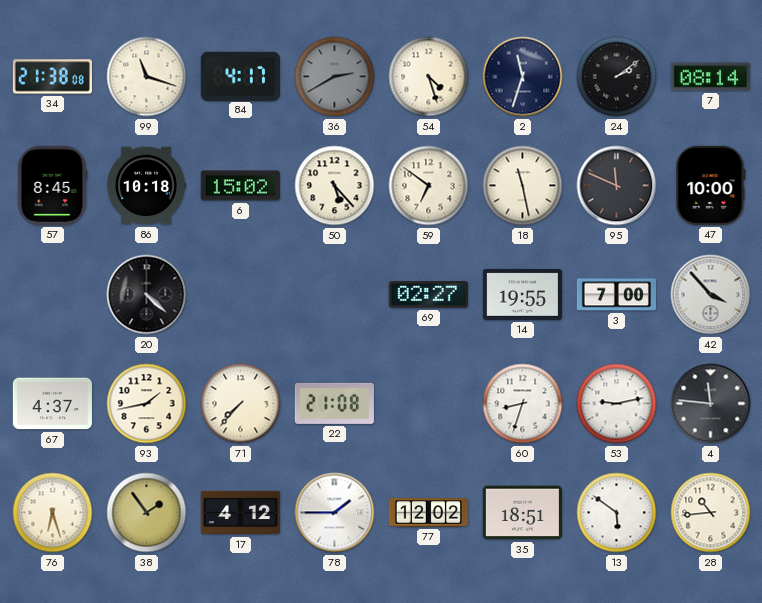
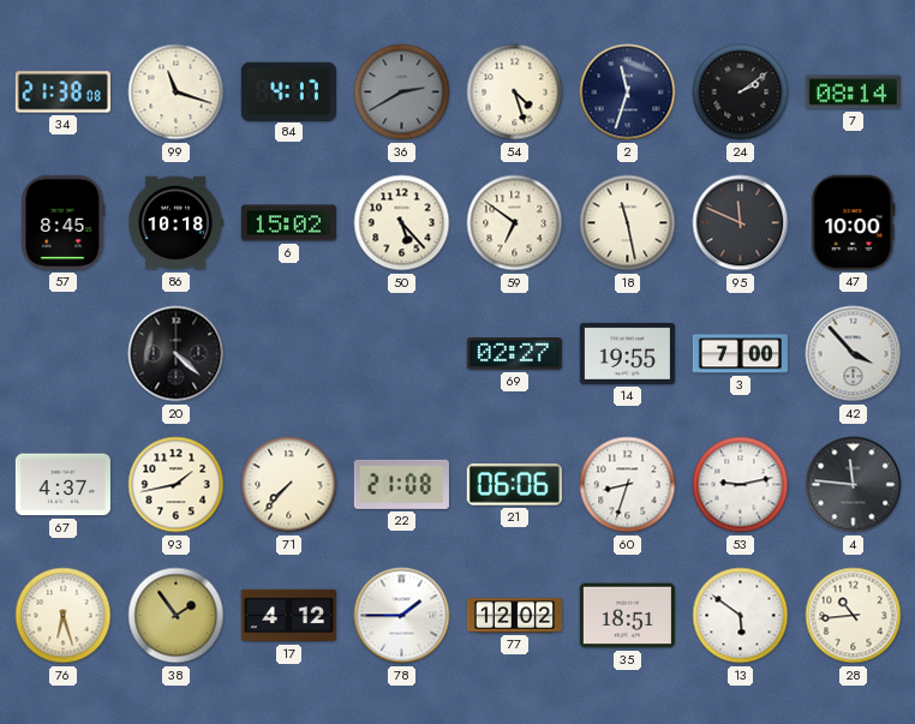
21: none -> 06:06
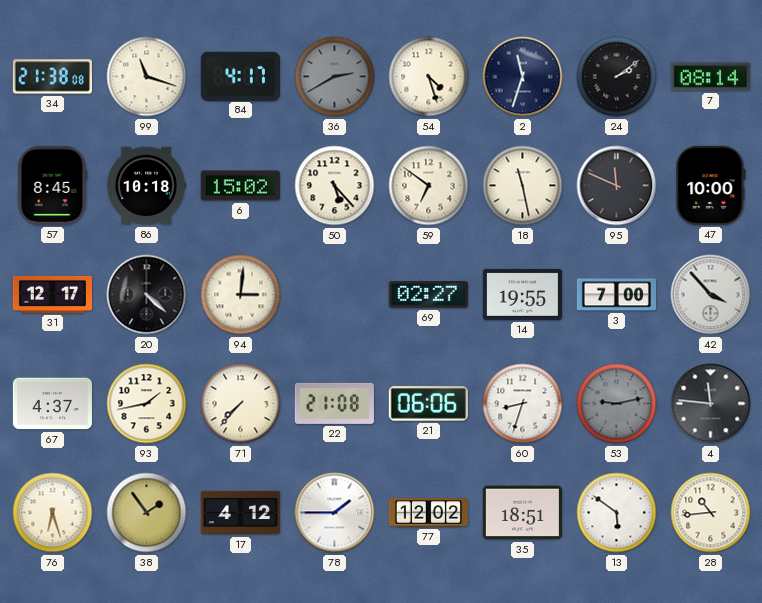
31: none -> 12:17
94: none -> 3:01
53 dial: white -> grey
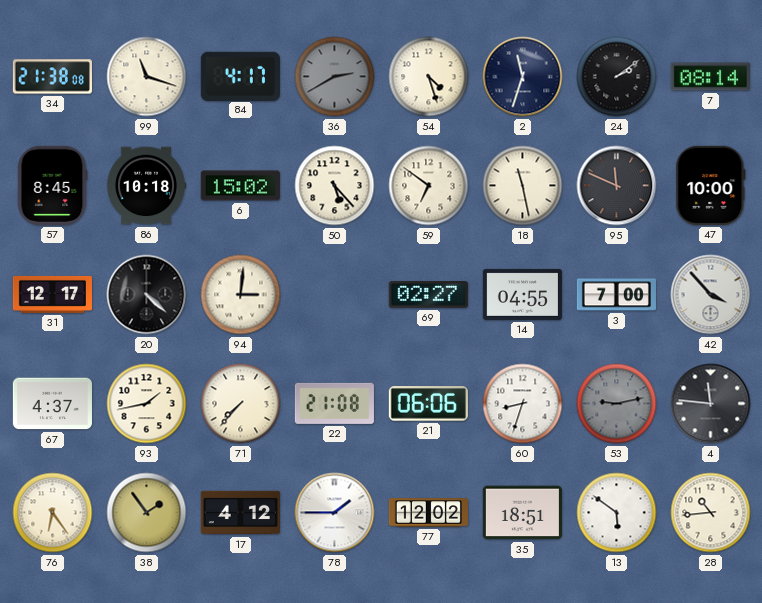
14: 19:55 -> 04:55
76: 6:27 -> 6:24
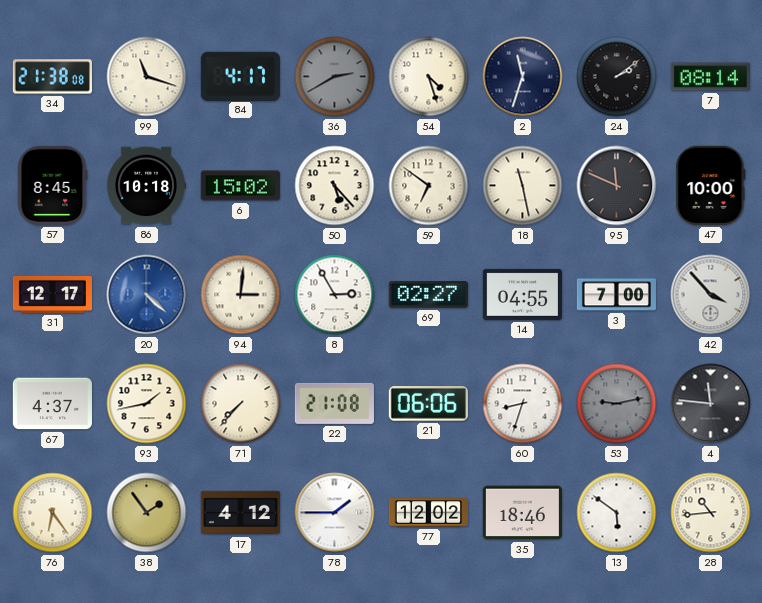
20 dial: black -> blue
8: none -> 2:55
35: 18:51 -> 18:46
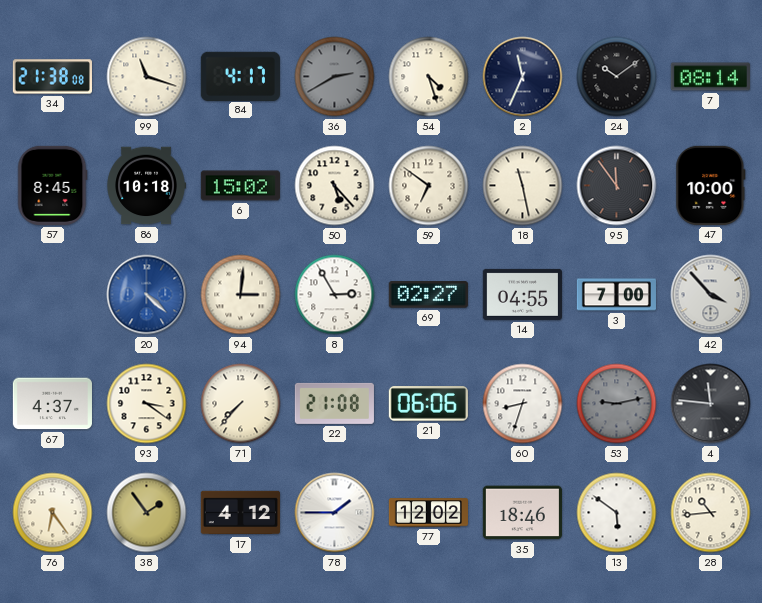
2: 11:33 -> 11:34
24: 2:09 -> 10:09
95: 11:49 -> 11:54
31: 12:17 -> none
93: 1:43 -> 3:21
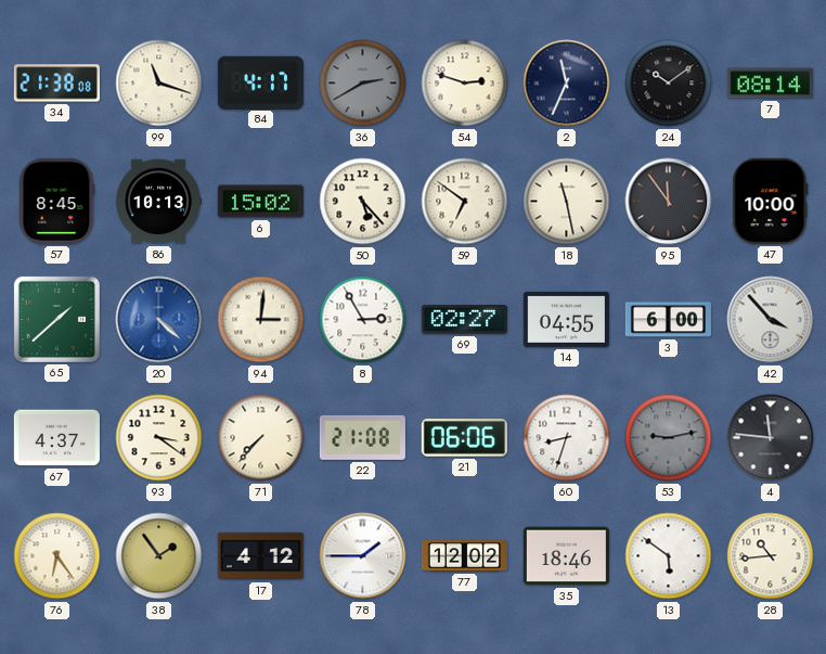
54: 4:27 -> 2:48
86: 10:18 -> 10:13
65: none -> 1:38
3: 7:00 -> 6:00
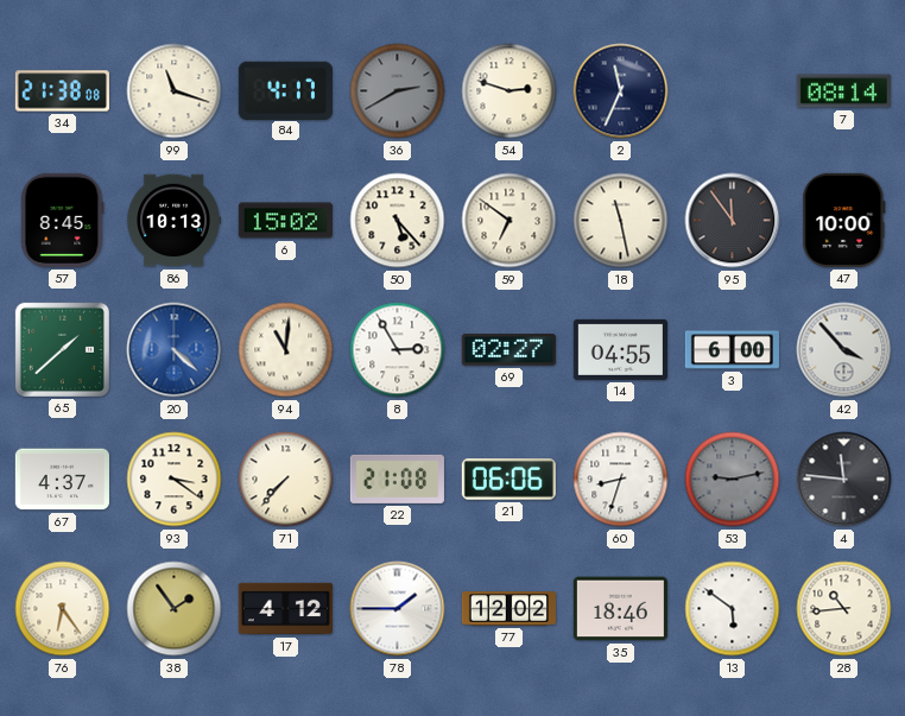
24: 10:09 -> none
94: 3:01 -> 11:01
